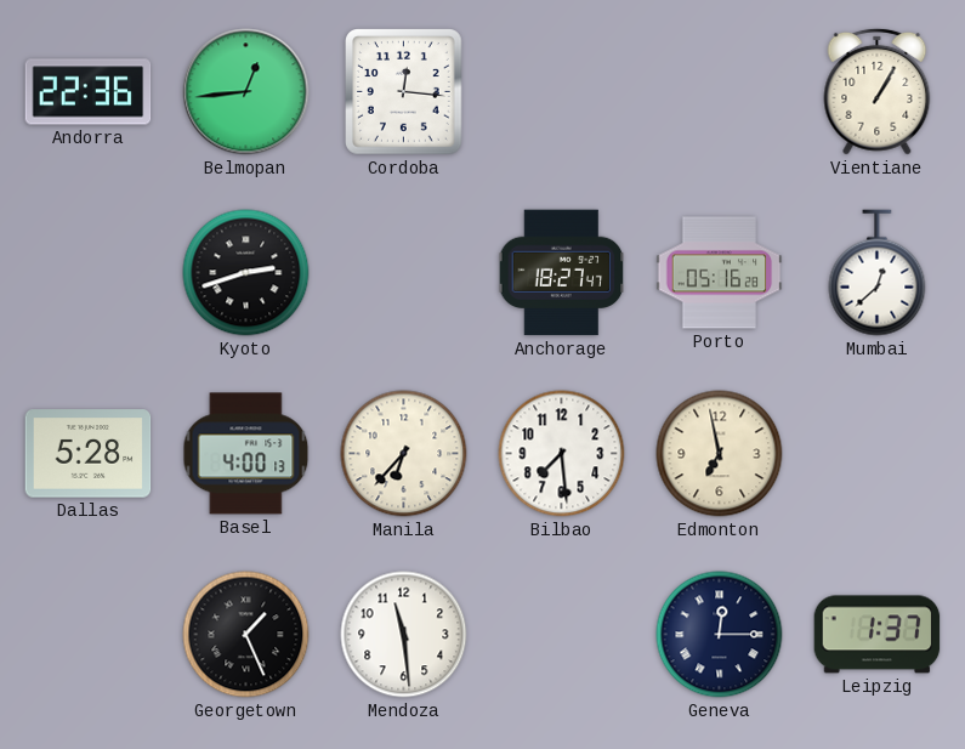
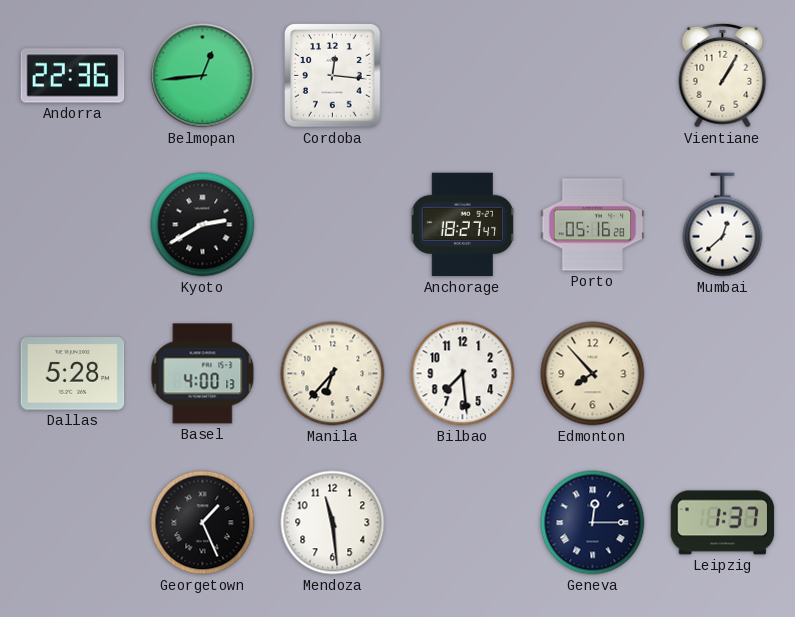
Kyoto: 2:42 -> 2:40
Edmonton: 6:58 -> 7:53
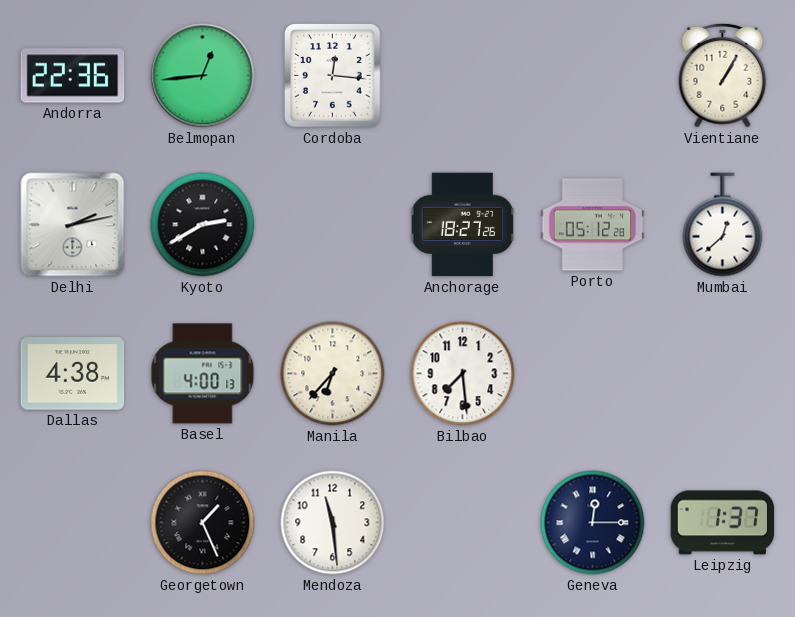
Delhi: none -> 2:13
Anchorage: 18:27:47 -> 18:27:26
Porto: 05:16 -> 05:12
Dallas: 5:28 -> 4:38
Edmonton: 7:53 -> none
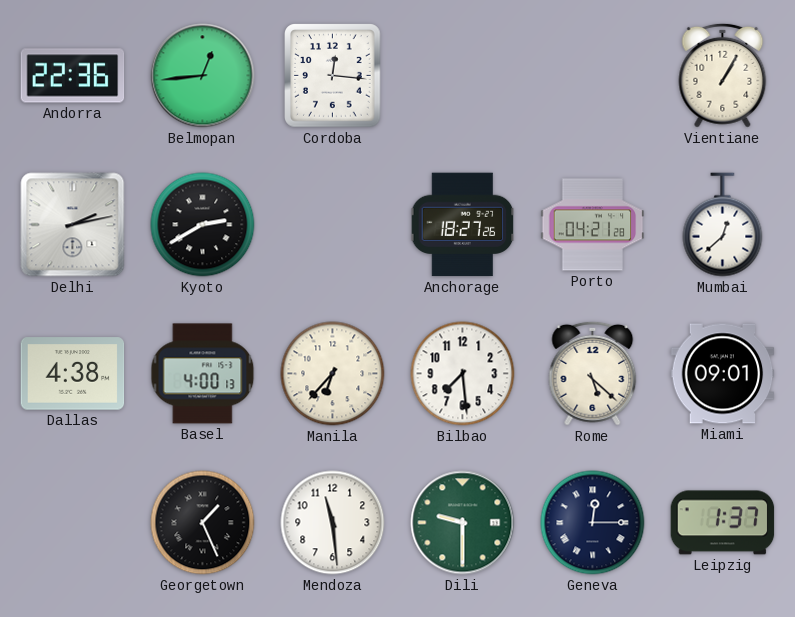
Porto: 05:12 -> 04:21
Rome: none -> 5:22
Miami: none -> 09:01
Dili: none -> 9:30
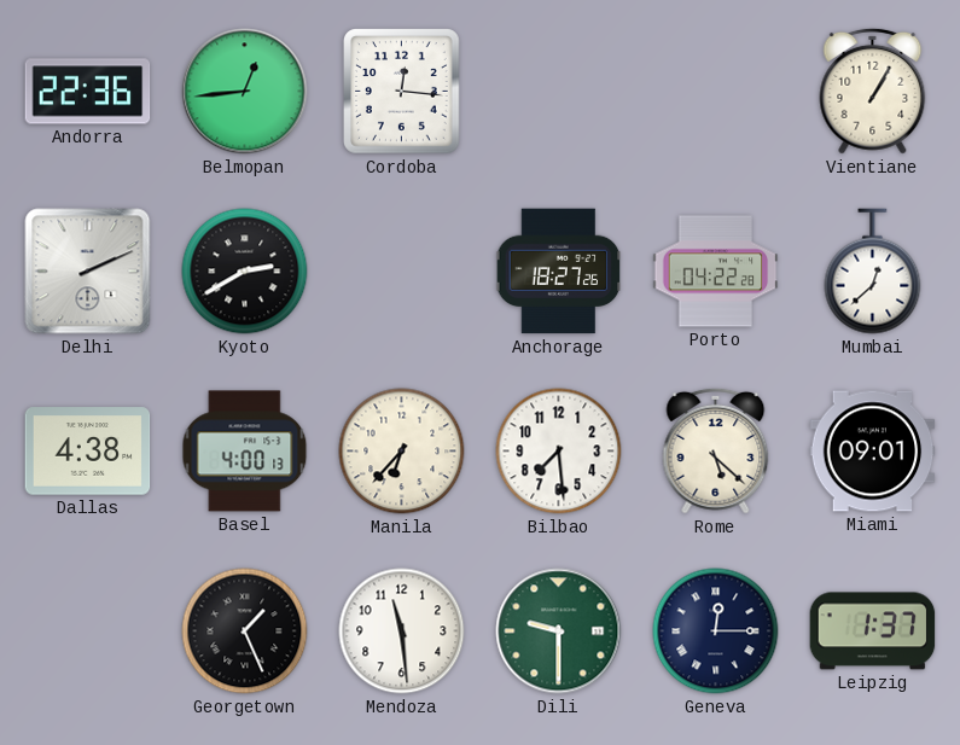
Delhi: 2:13 -> 2:11
Porto: 04:21 -> 04:22
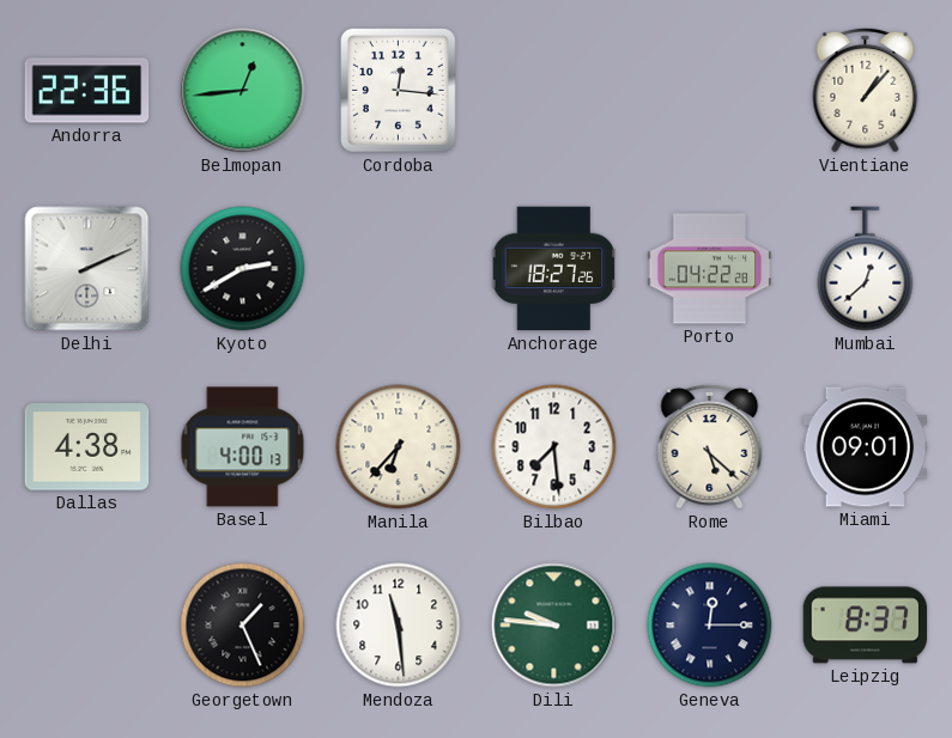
Vientiane: 1:05 -> 1:07
Dili: 9:30 -> 9:46
Leipzig: 1:37 -> 8:37
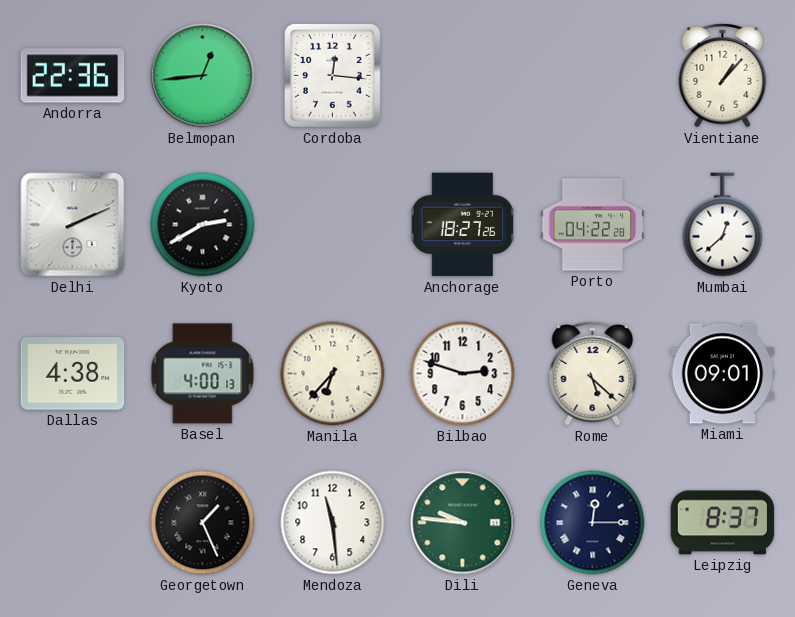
Bilbao: 7:29 -> 2:48
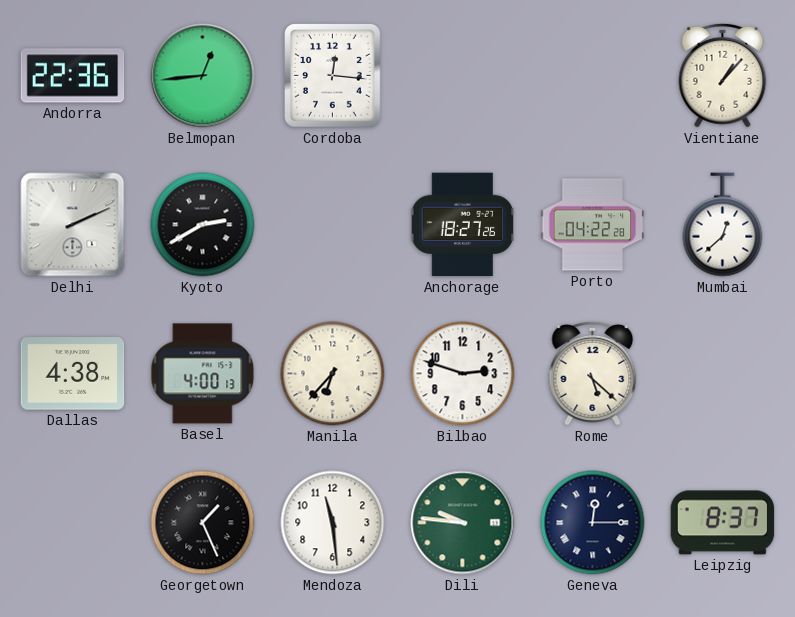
Miami: 09:01 -> none
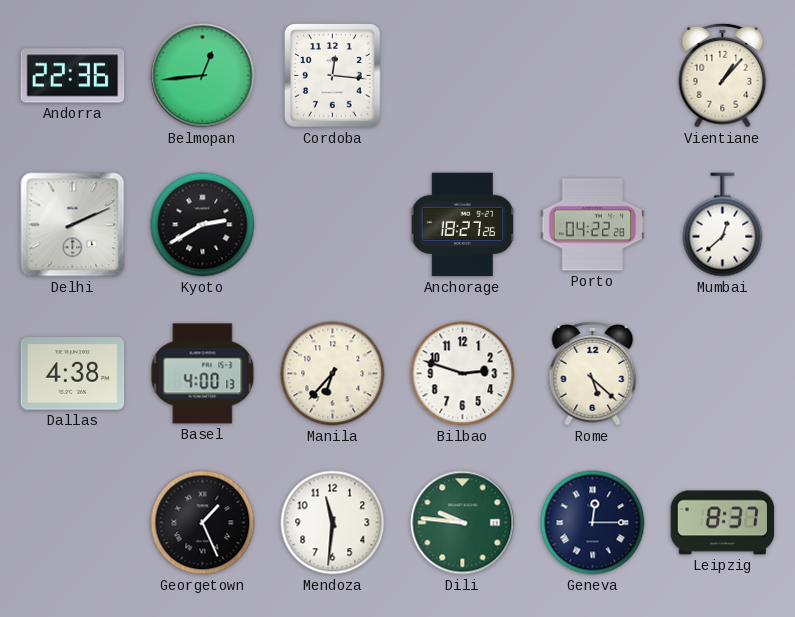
Mendoza: 11:29 -> 11:31
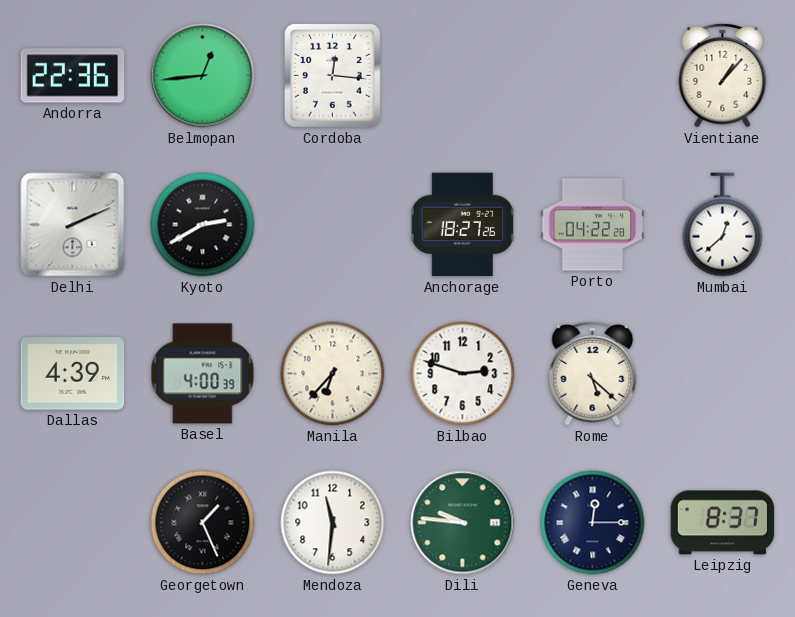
Dallas: 4:38 -> 4:39
Basel: 4:00:13 -> 4:00:39
